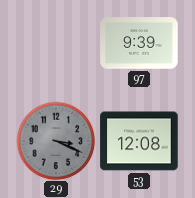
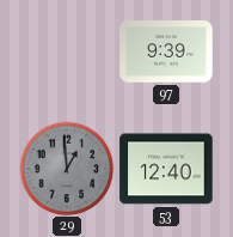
29: 3:19 -> 12:59
53: 12:08 -> 12:40
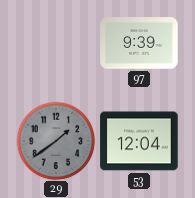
29: 12:59 -> 1:39
53: 12:40 -> 12:04
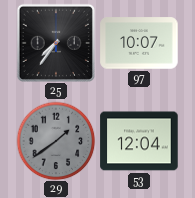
25: none -> 7:36
97: 9:39 -> 10:07
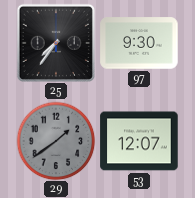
97: 10:07 -> 9:30
53: 12:04 -> 12:07
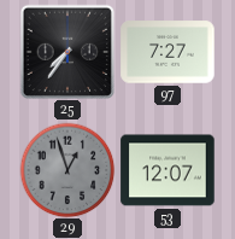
97: 9:30 -> 7:27
29: 1:39 -> 12:57
